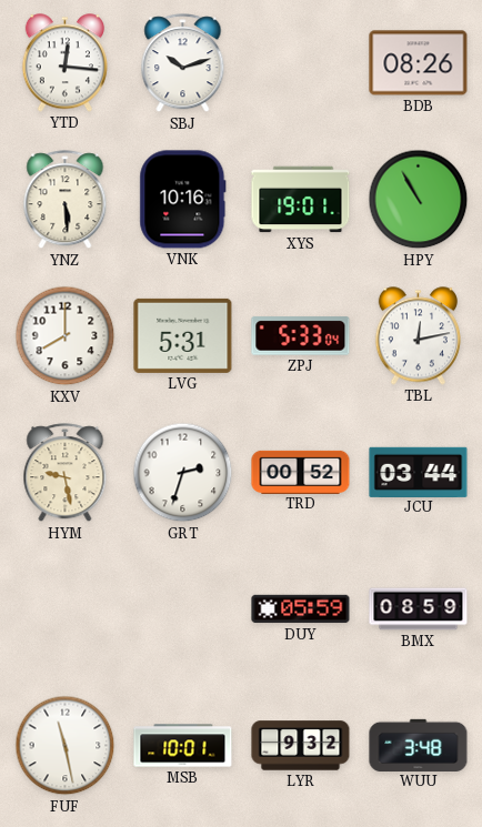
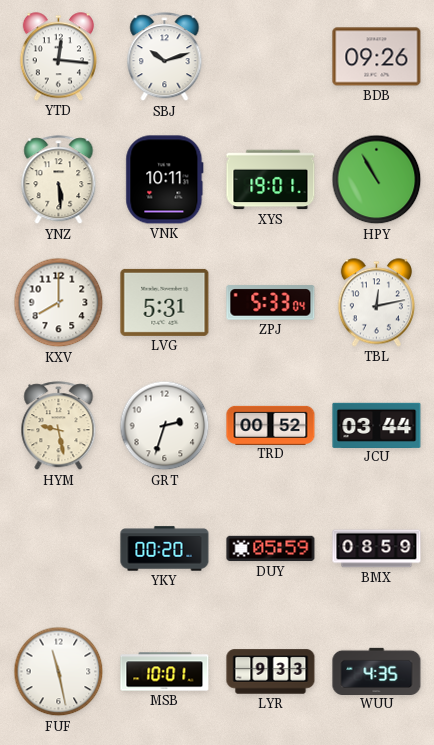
BDB: 08:26 -> 09:26
VNK: 10:16 -> 10:11
YKY: none -> 00:20
LYR: 9:32 -> 9:33
WUU: 3:48 -> 4:35
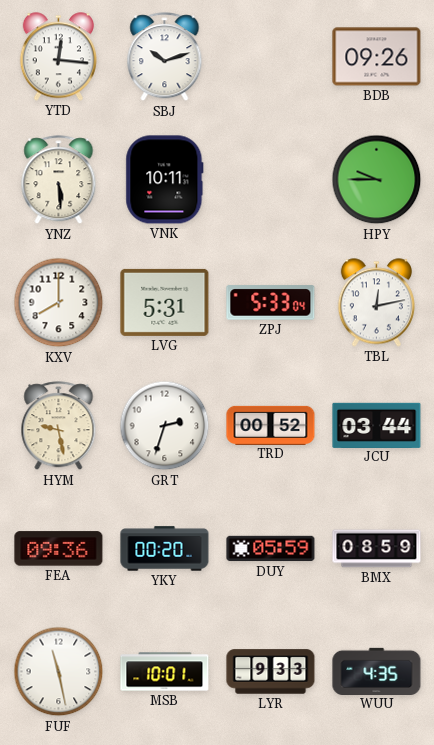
XYS: 19:01 -> none
HPY: 10:55 -> 9:45
FEA: none -> 09:36
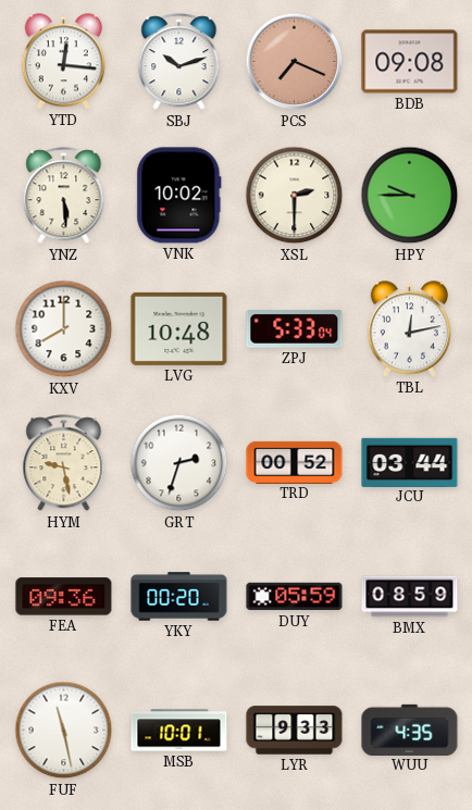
PCS: none -> 7:19
BDB: 09:26 -> 09:08
VNK: 10:11 -> 10:02
XSL: none -> 2:30
LVG: 5:31 -> 10:48
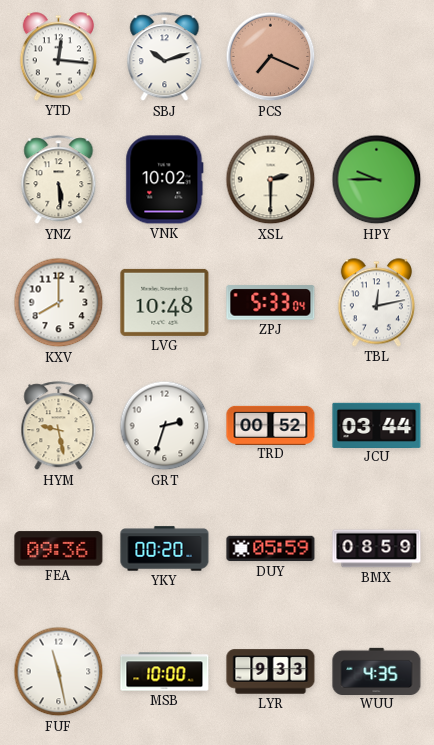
BDB: 09:08 -> none
MSB: 10:01 -> 10:00
